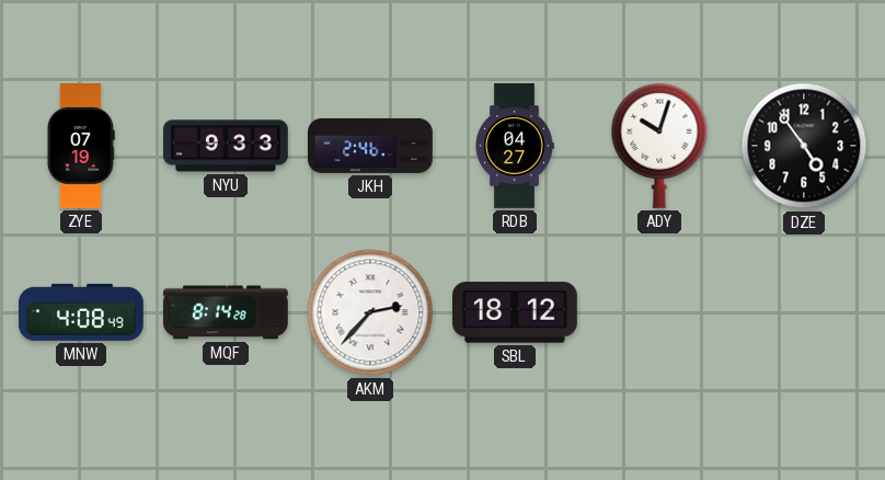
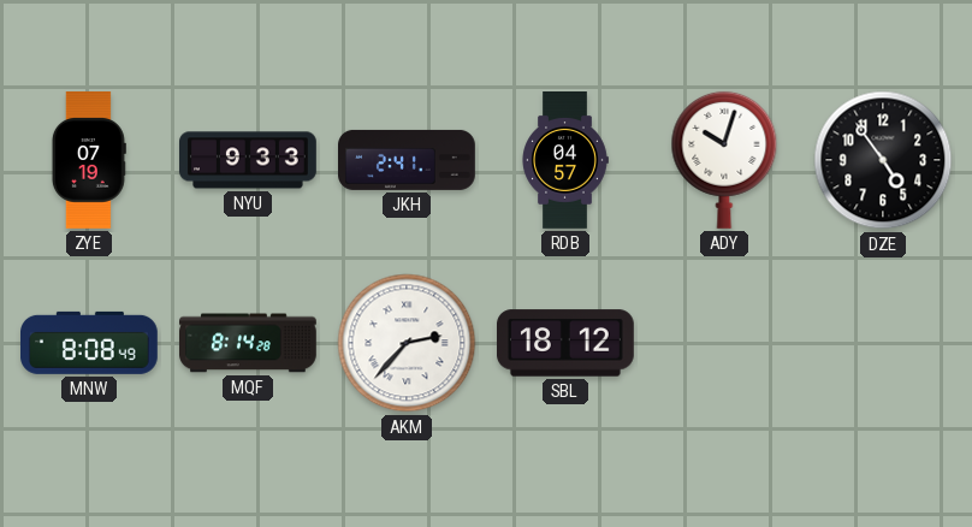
JKH: 2:46 -> 2:41
RDB: 04:27 -> 04:57
MNW: 4:08 -> 8:08
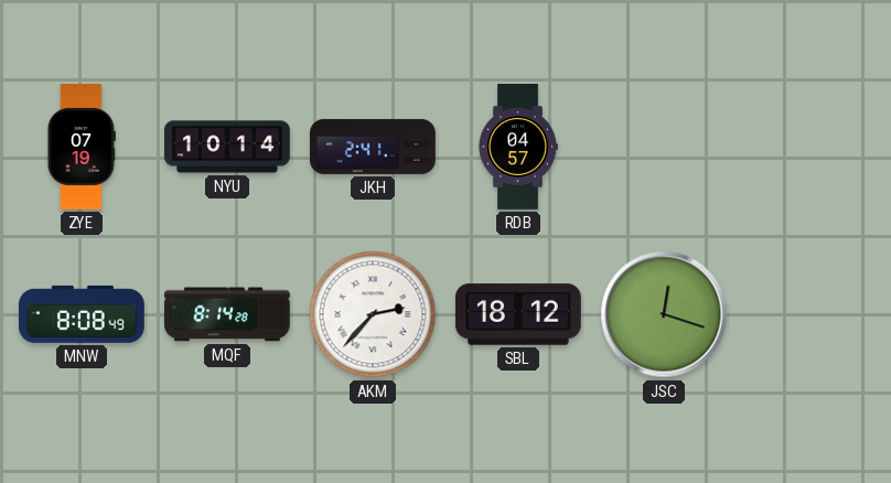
NYU: 9:33 -> 10:14
ADY: 10:03 -> none
DZE: 4:54 -> none
JSC: none -> 12:18
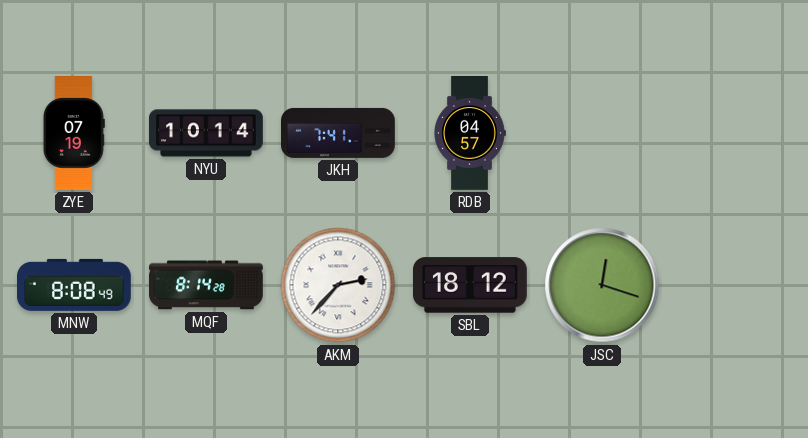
JKH: 2:41 -> 7:41
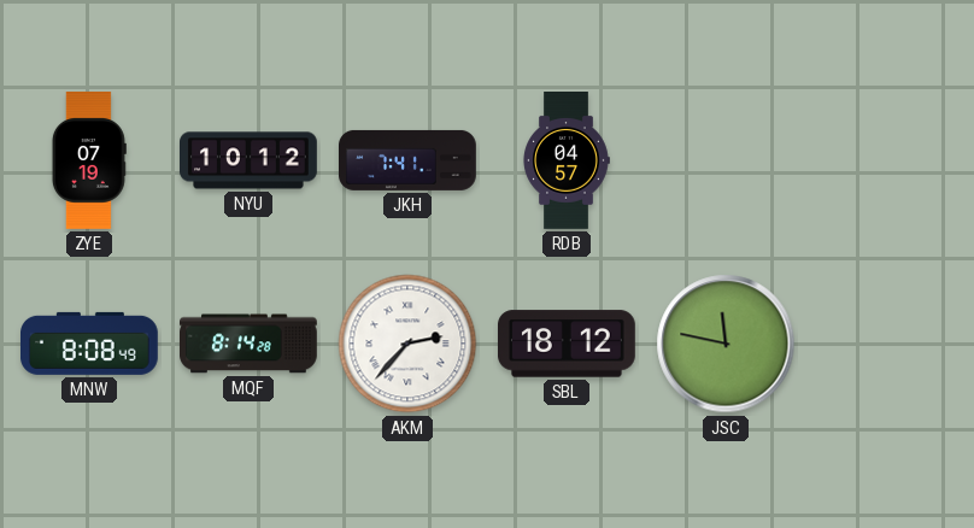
NYU: 10:14 -> 10:12
JSC: 12:18 -> 11:47
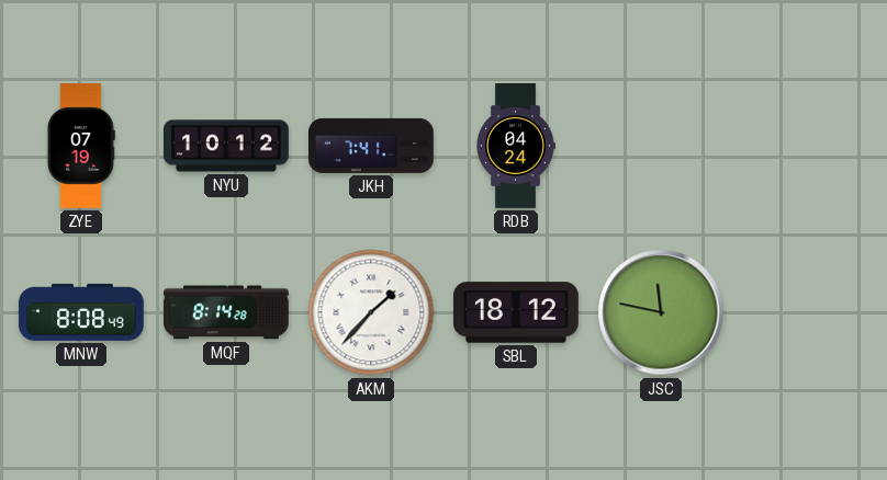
RDB: 04:57 -> 04:24
AKM: 2:37 -> 1:37
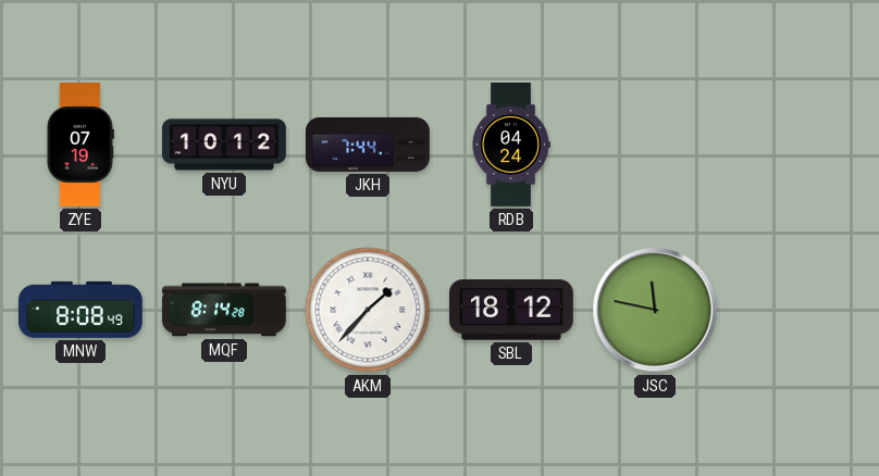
JKH: 7:41 -> 7:44
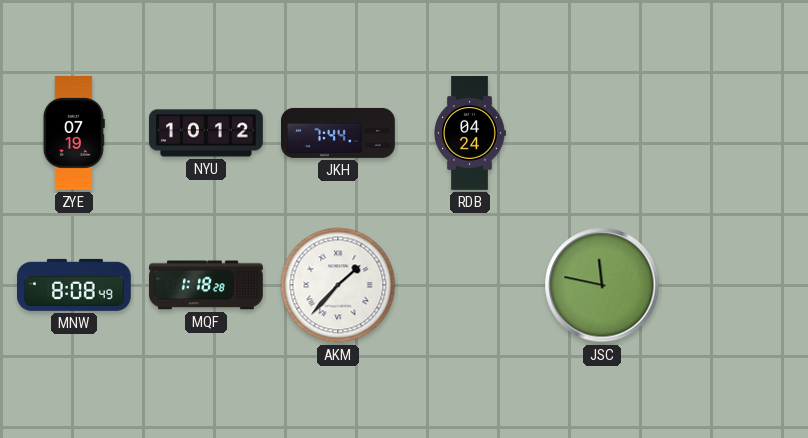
MQF: 8:14 -> 1:18
SBL: 18:12 -> none
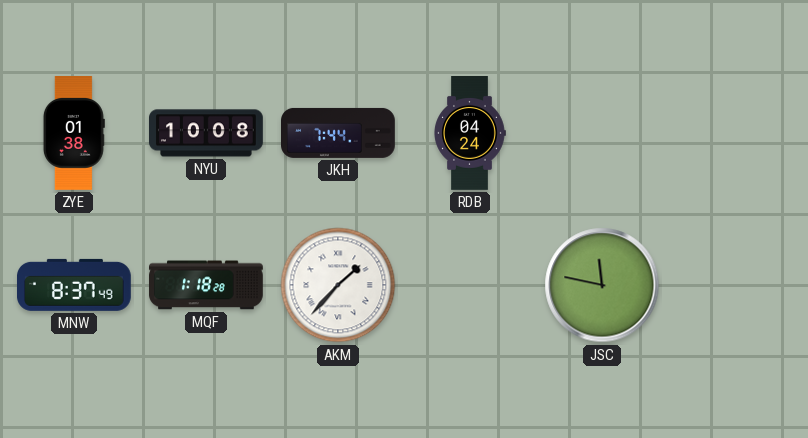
ZYE: 07:19 -> 01:38
NYU: 10:12 -> 10:08
MNW: 8:08 -> 8:37
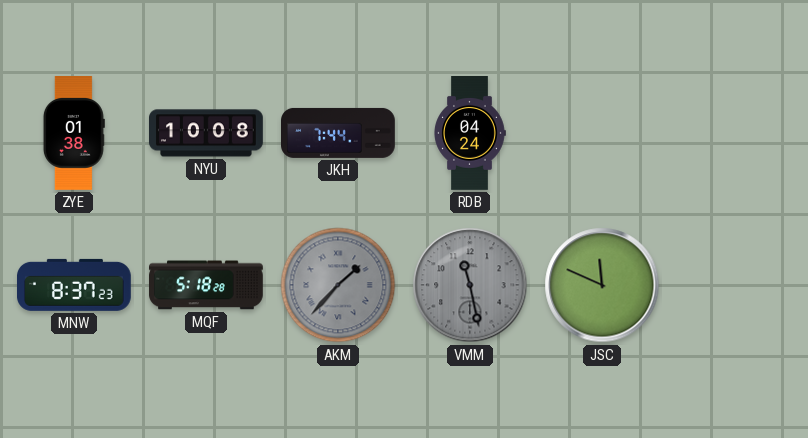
MNW: 8:37:49 -> 8:37:23
MQF: 1:18 -> 5:18
AKM dial: white -> grey
VMM: none -> 11:28
JSC: 11:47 -> 11:49
